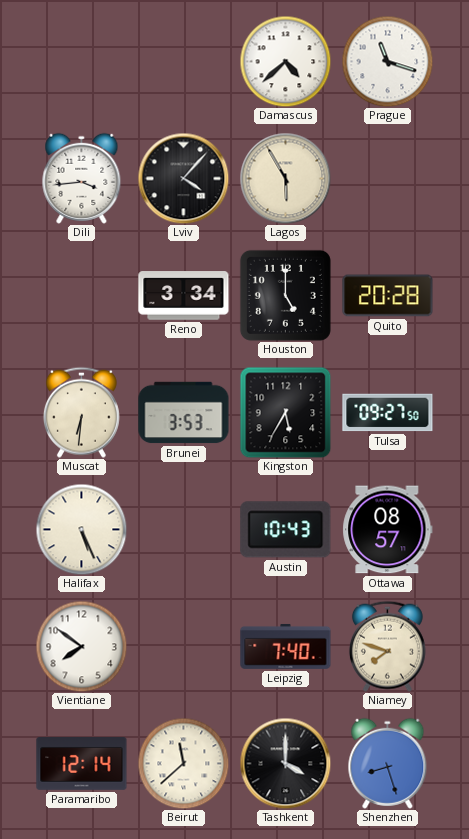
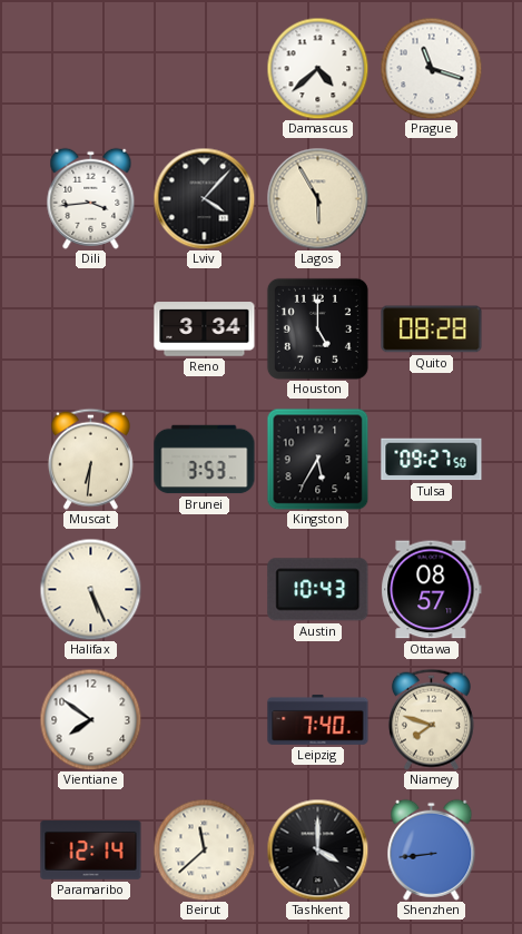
Quito: 20:28 -> 08:28
Shenzhen: 8:27 -> 8:44
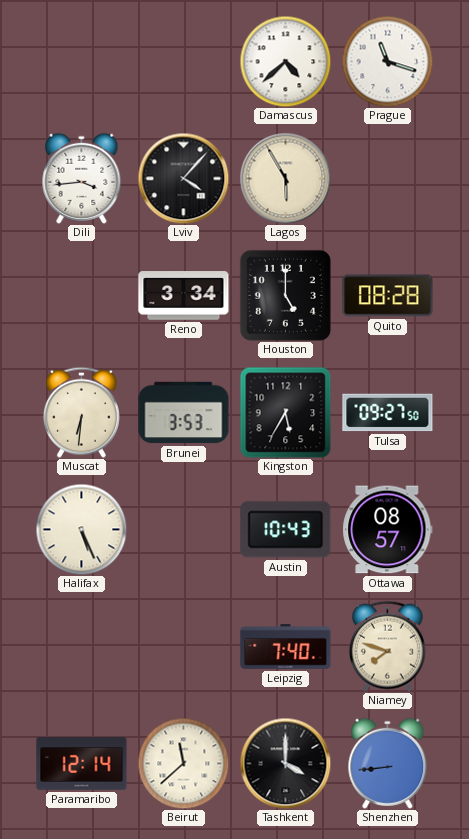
Vientiane: 7:51 -> none
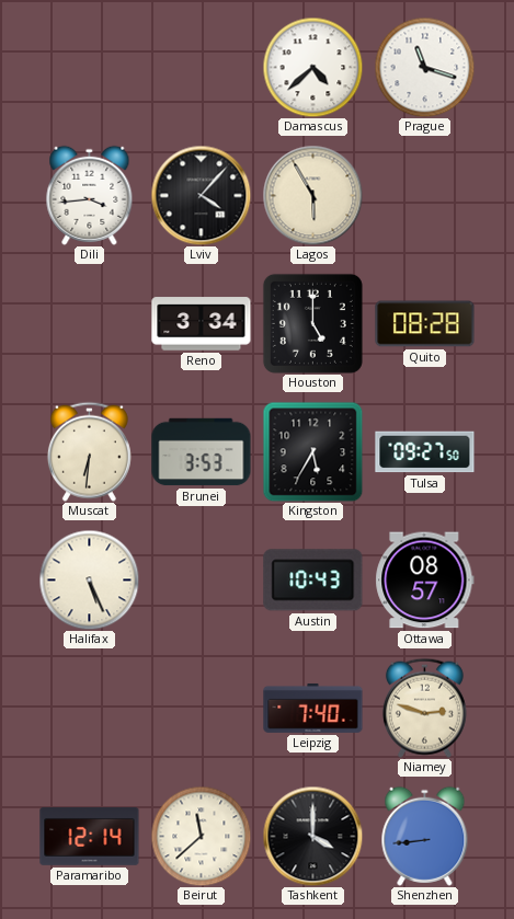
Niamey: 7:48 -> 2:48
